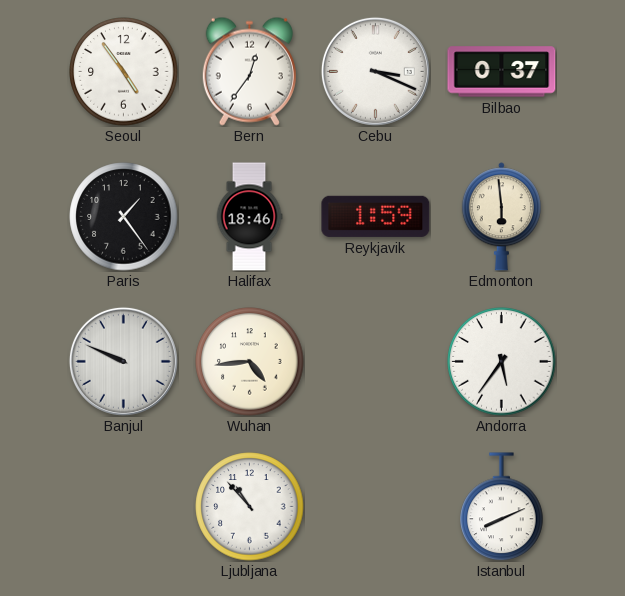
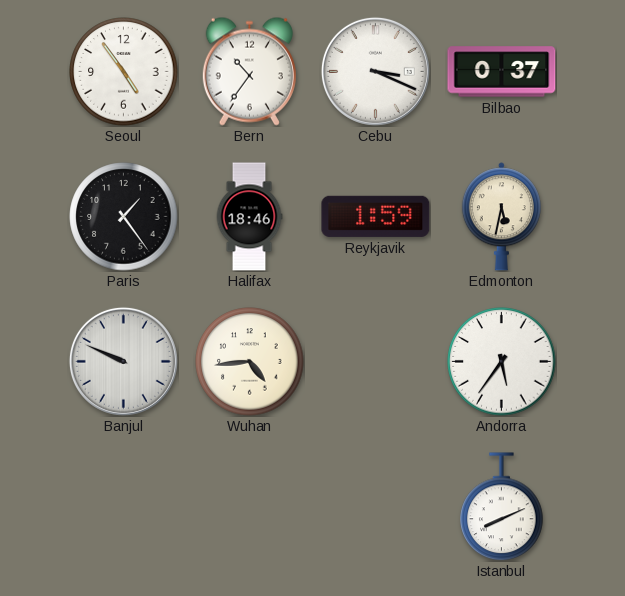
Bern: 12:36 -> 10:36
Edmonton: 5:59 -> 5:32
Ljubljana: 10:53 -> none
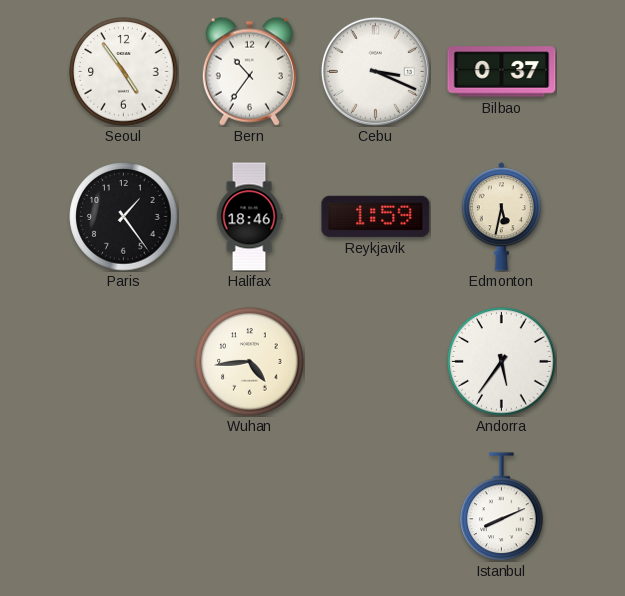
Banjul: 9:49 -> none
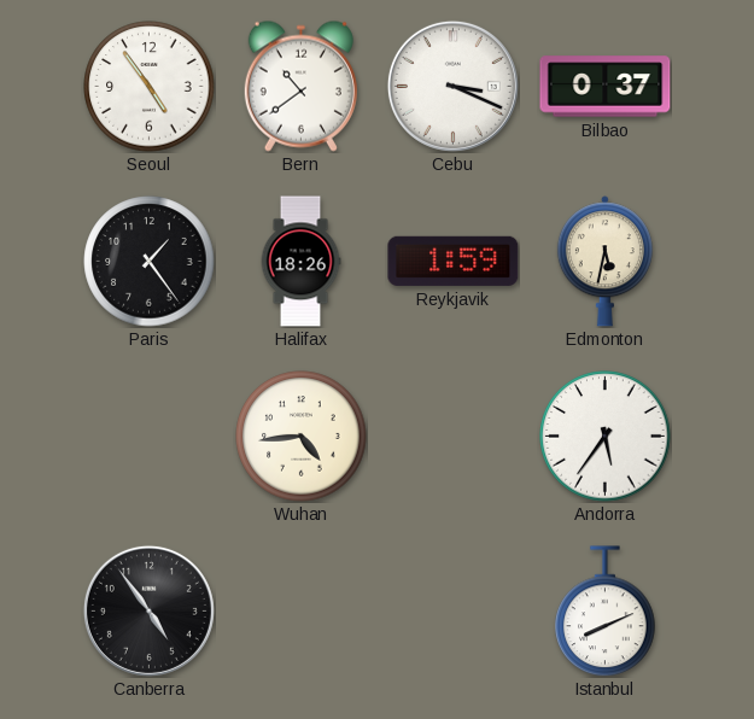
Bern: 10:36 -> 10:39
Halifax: 18:46 -> 18:26
Canberra: none -> 4:54
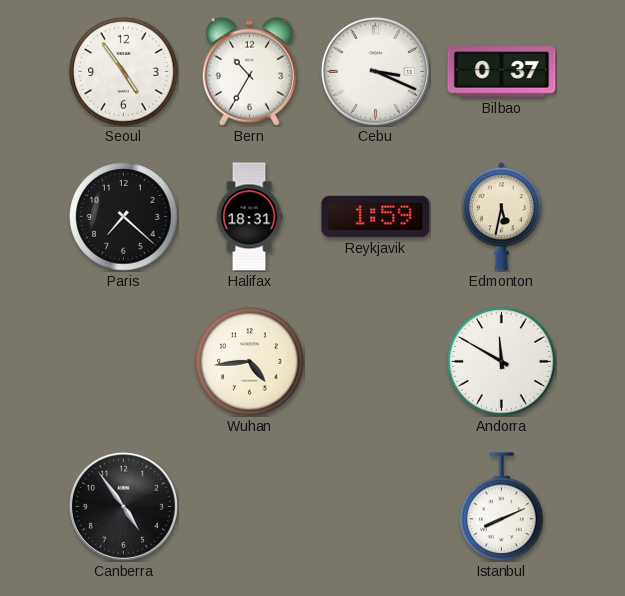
Bern: 10:39 -> 10:35
Paris: 1:24 -> 7:22
Halifax: 18:26 -> 18:31
Andorra: 5:36 -> 11:50
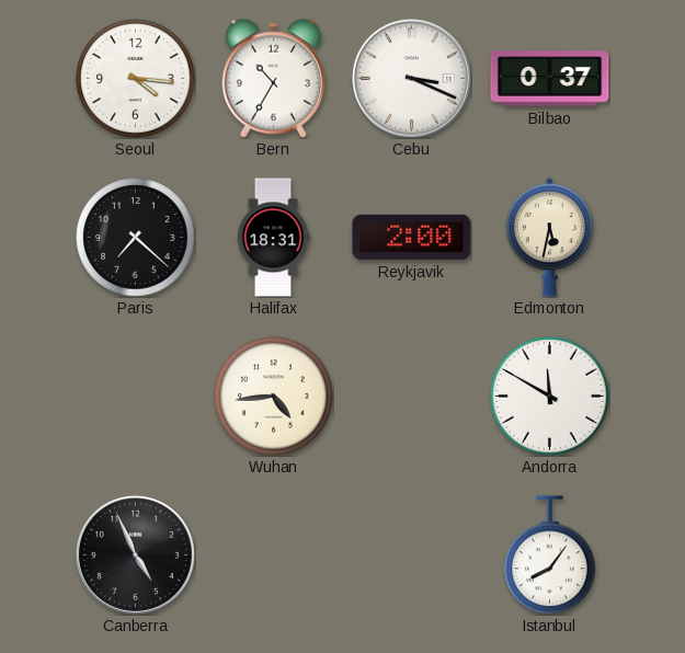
Seoul: 4:54 -> 4:16
Reykjavik: 1:59 -> 2:00
Canberra: 4:54 -> 4:56
Istanbul: 8:11 -> 8:06
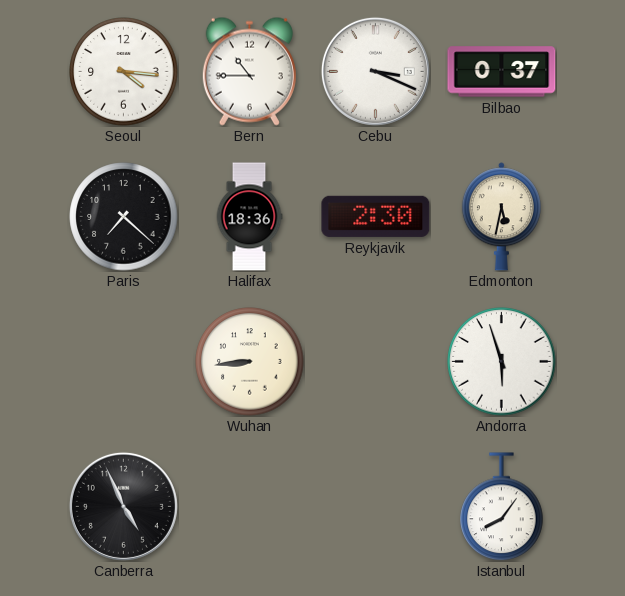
Bern: 10:35 -> 10:45
Halifax: 18:31 -> 18:36
Reykjavik: 2:00 -> 2:30
Wuhan: 4:44 -> 8:44
Andorra: 11:50 -> 5:57
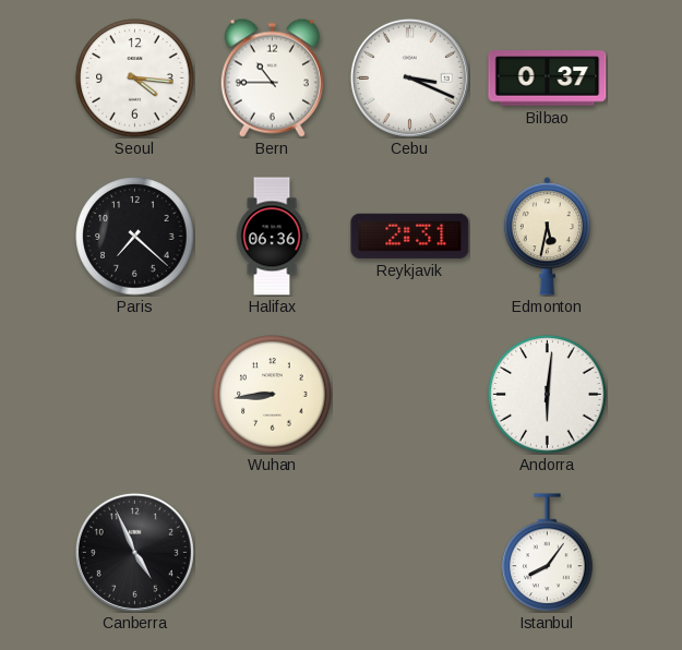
Halifax: 18:36 -> 06:36
Reykjavik: 2:30 -> 2:31
Andorra: 5:57 -> 6:01
